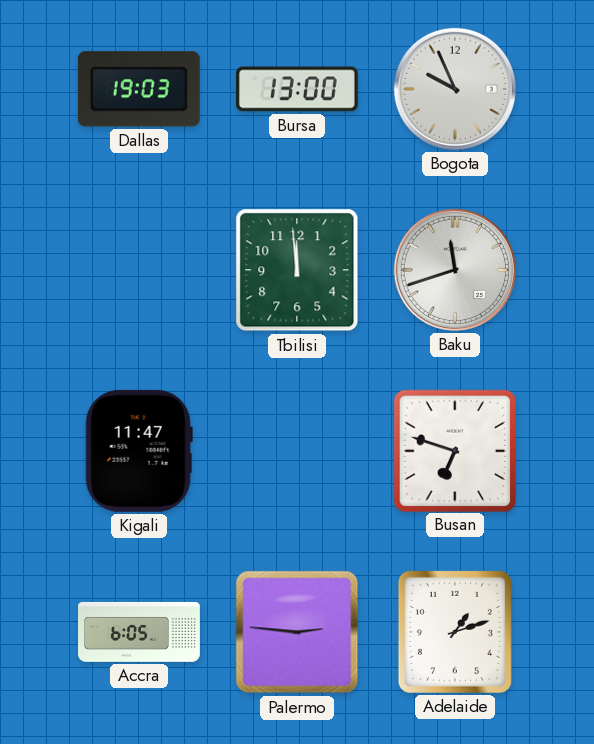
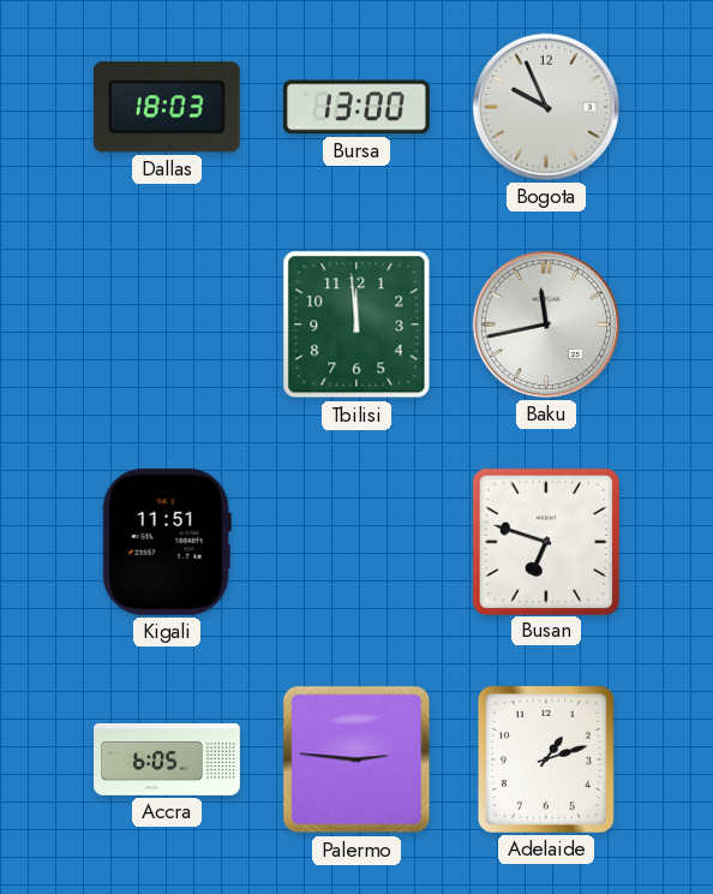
Dallas: 19:03 -> 18:03
Baku: 11:42 -> 11:43
Kigali: 11:47 -> 11:51
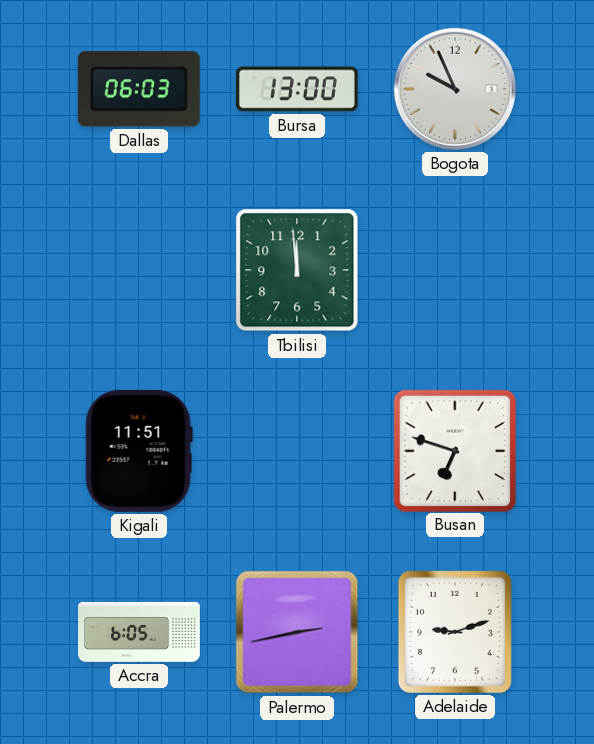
Dallas: 18:03 -> 06:03
Baku: 11:43 -> none
Palermo: 2:46 -> 2:43
Adelaide: 1:12 -> 9:12
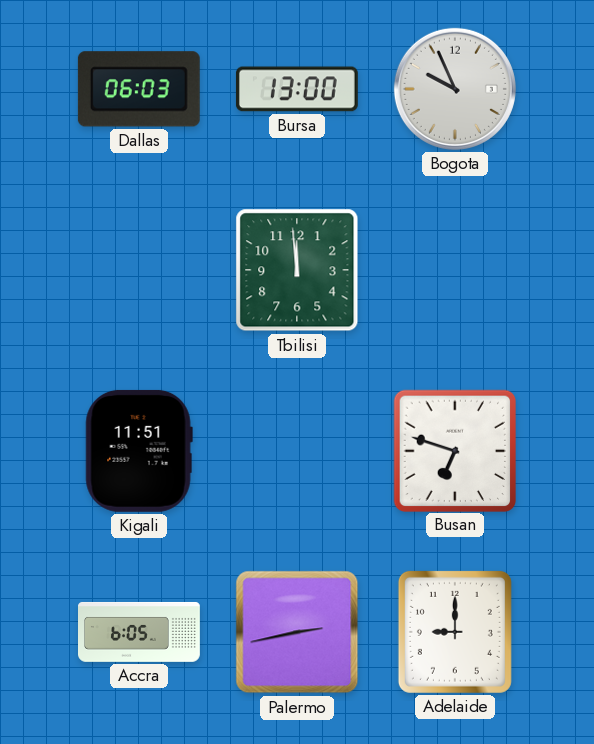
Adelaide: 9:12 -> 9:00
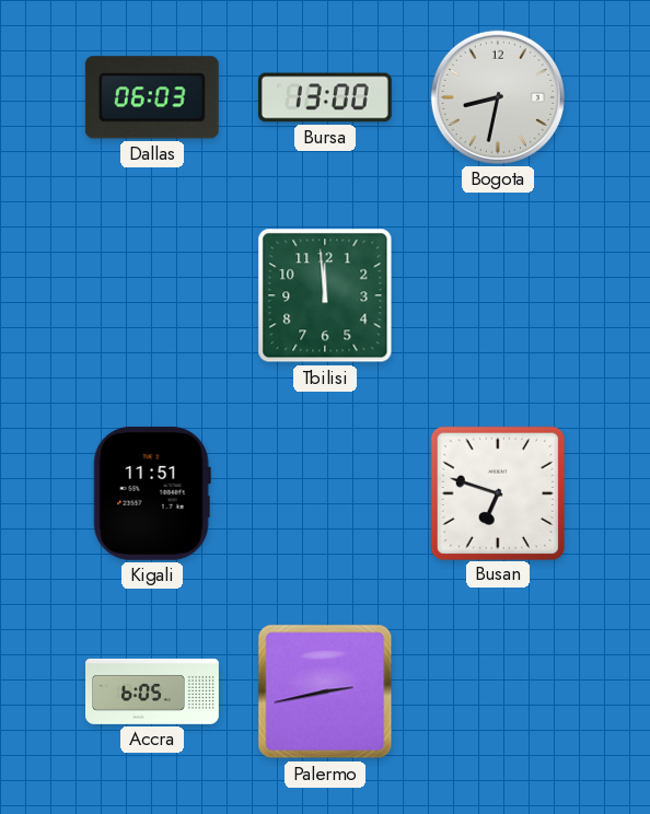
Bogota: 9:56 -> 8:32
Adelaide: 9:00 -> none
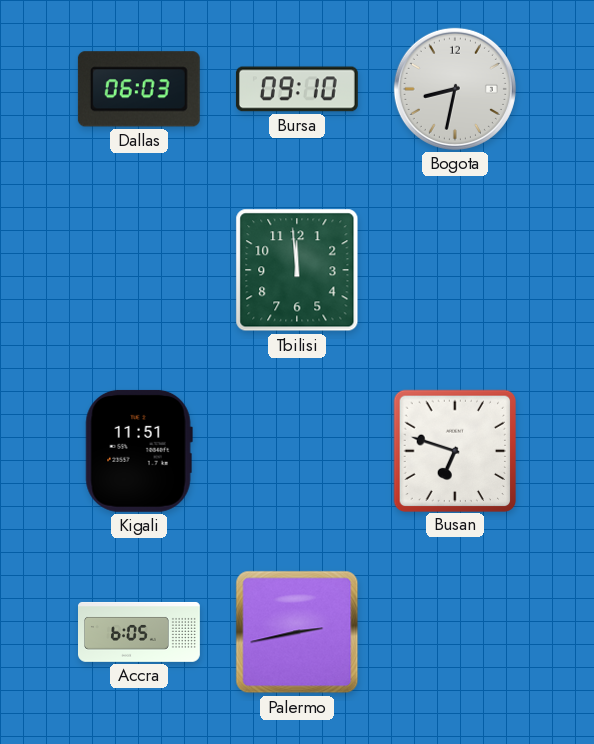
Bursa: 13:00 -> 09:10
